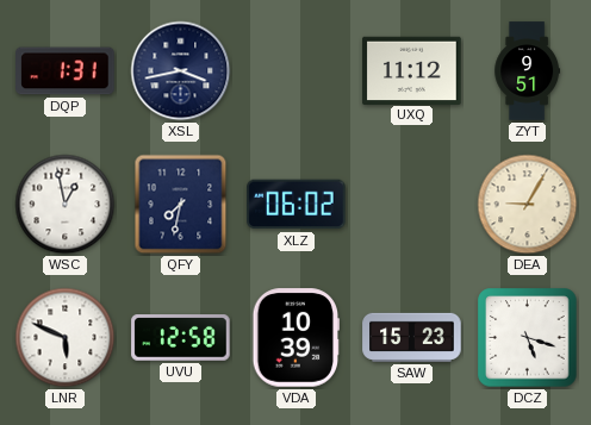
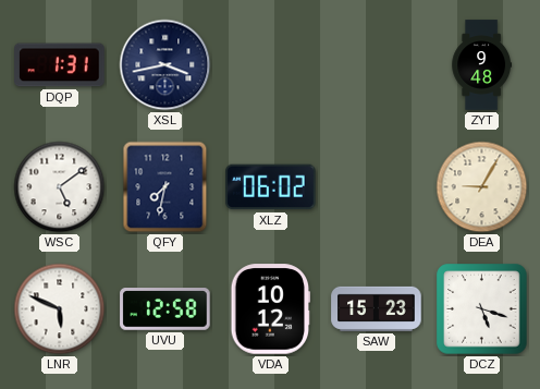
UXQ: 11:12 -> none
ZYT: 9:51 -> 9:48
WSC: 12:58 -> 5:09
VDA: 10:39 -> 10:12
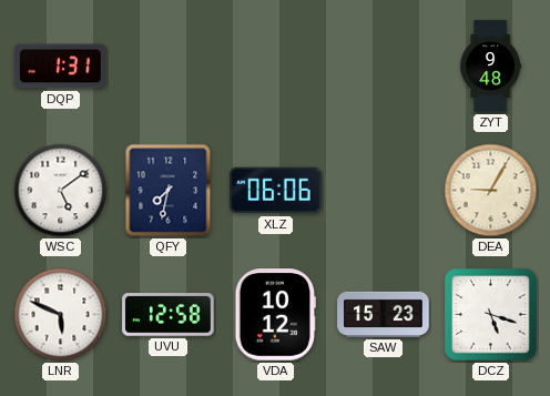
XSL: 3:43 -> none
XLZ: 06:02 -> 06:06
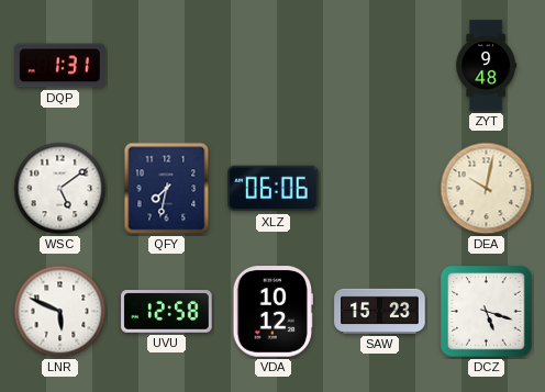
DEA: 9:05 -> 10:02
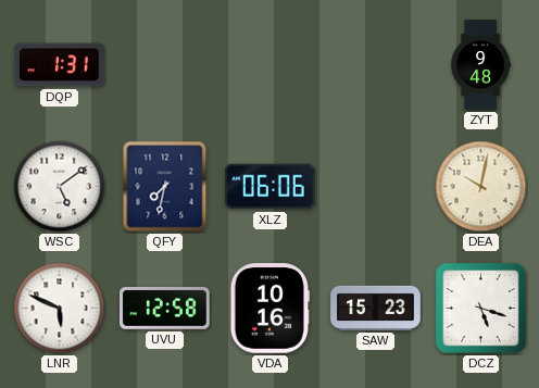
VDA: 10:12 -> 10:16
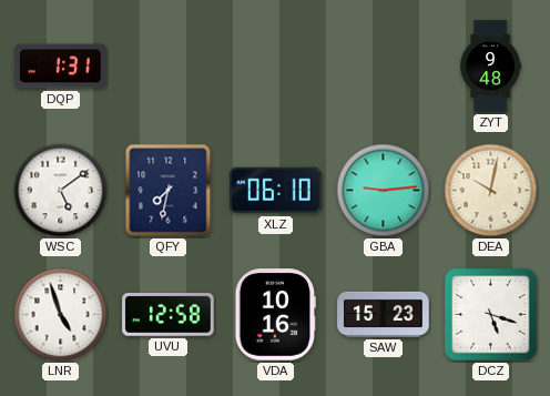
XLZ: 06:06 -> 06:10
GBA: none -> 9:14
LNR: 5:49 -> 4:57
